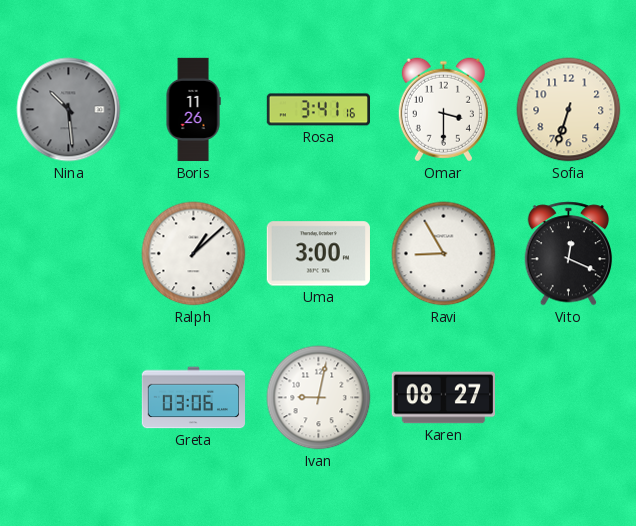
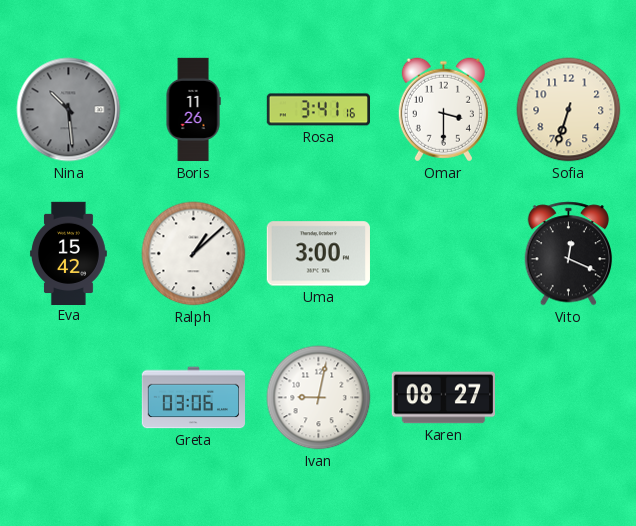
Eva: none -> 15:42
Ravi: 8:55 -> none
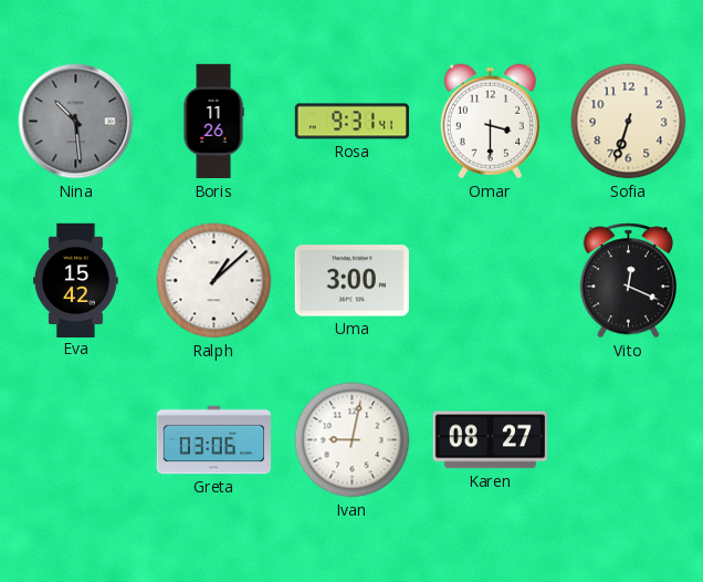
Rosa: 3:41 -> 9:31
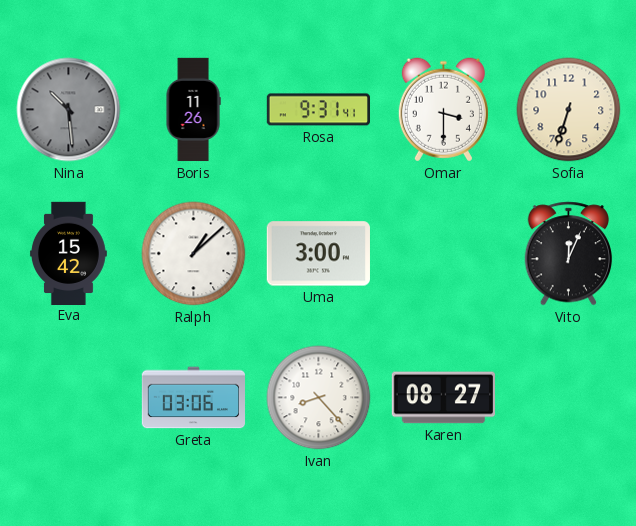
Vito: 12:19 -> 12:04
Ivan: 9:02 -> 8:23
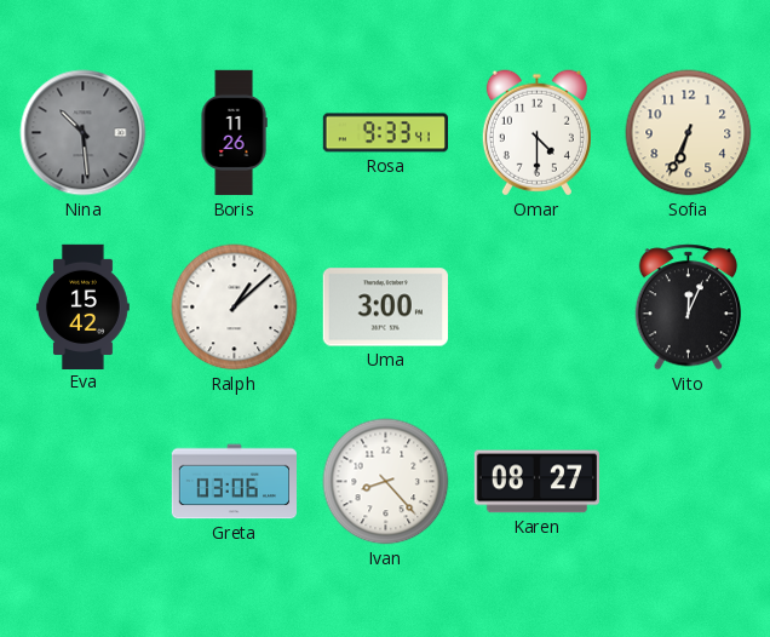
Rosa: 9:31 -> 9:33
Omar: 3:30 -> 4:30
Sofia: 6:33 -> 6:34
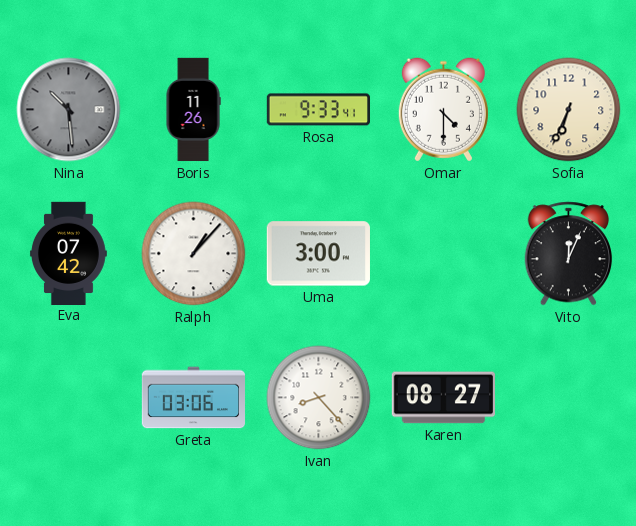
Eva: 15:42 -> 07:42
Ralph: 1:08 -> 1:07
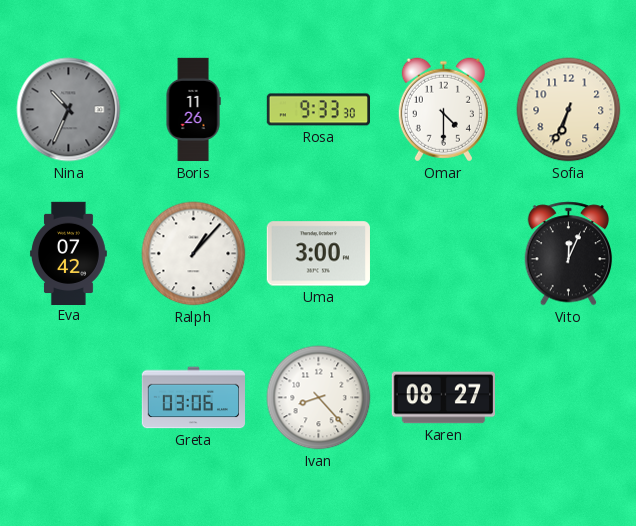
Nina: 10:29 -> 10:34
Rosa: 9:33:41 -> 9:33:30
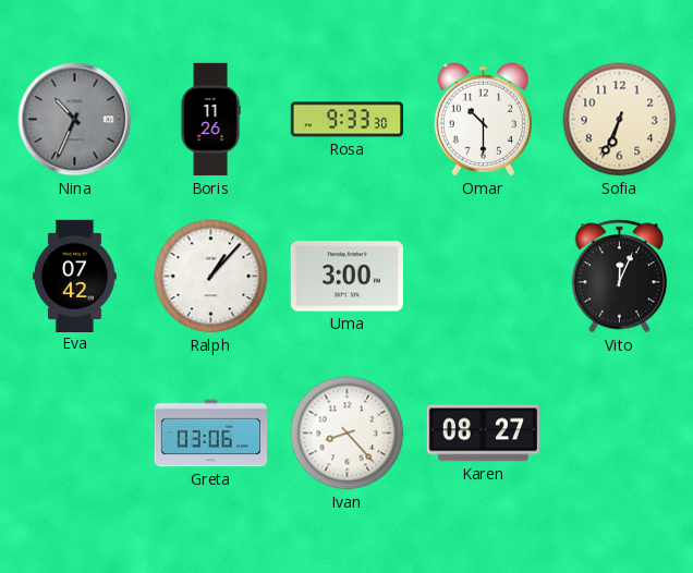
Omar: 4:30 -> 10:30
